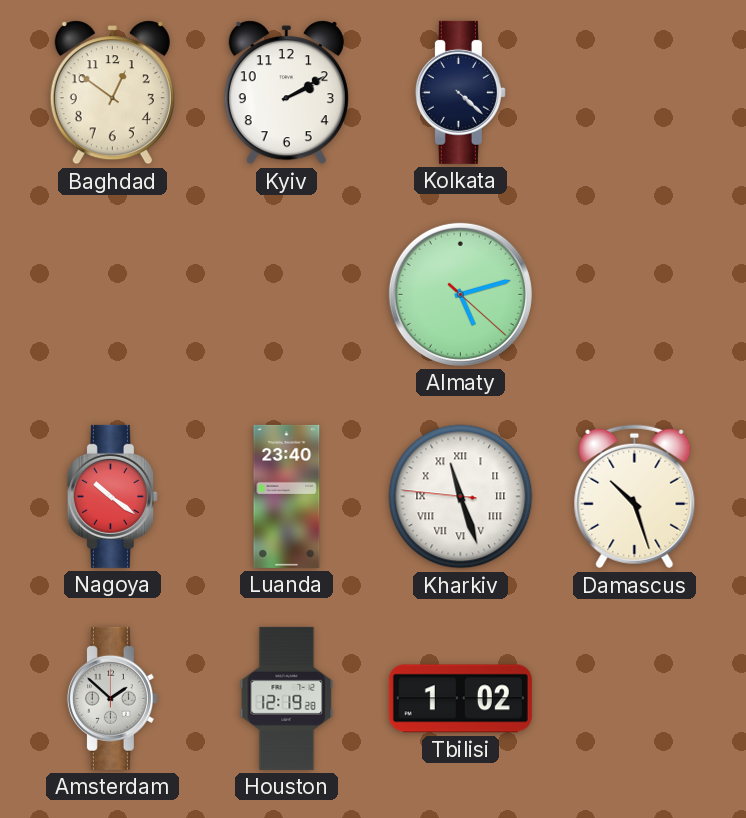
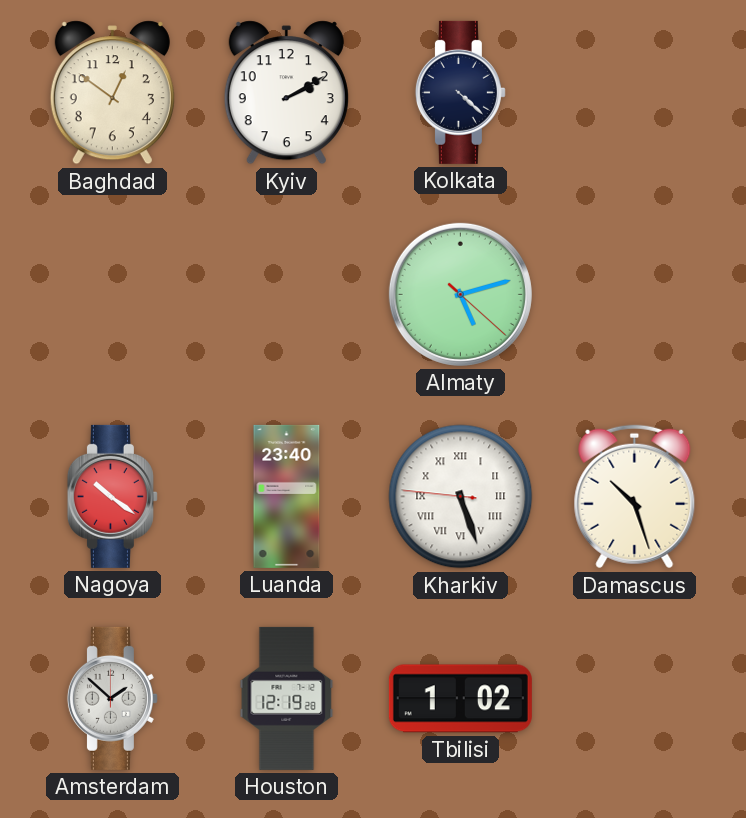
Kharkiv: 11:26 -> 5:26
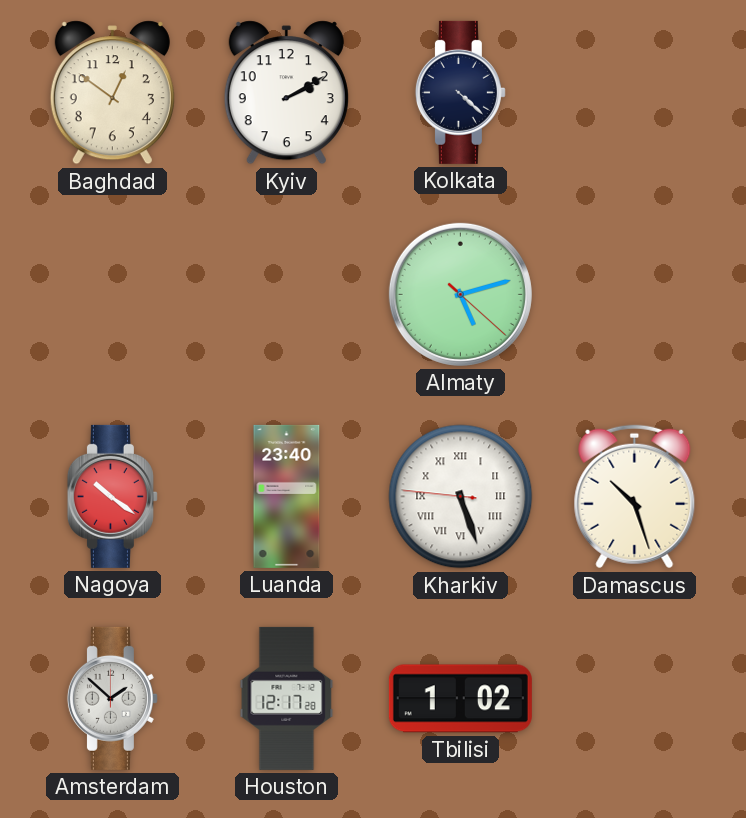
Houston: 12:19 -> 12:17
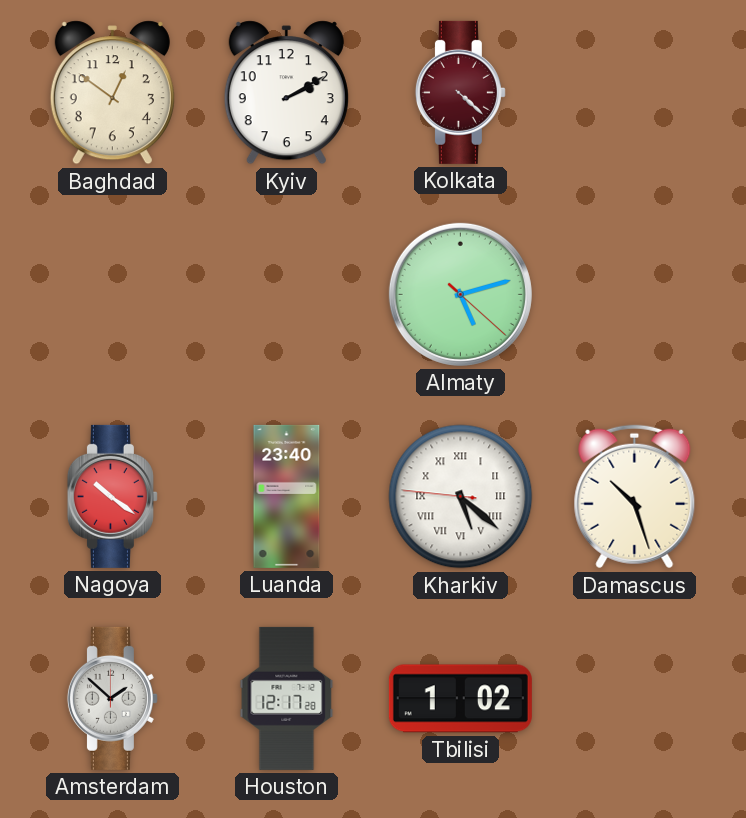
Kolkata dial: navy -> burgundy
Kharkiv: 5:26 -> 5:21
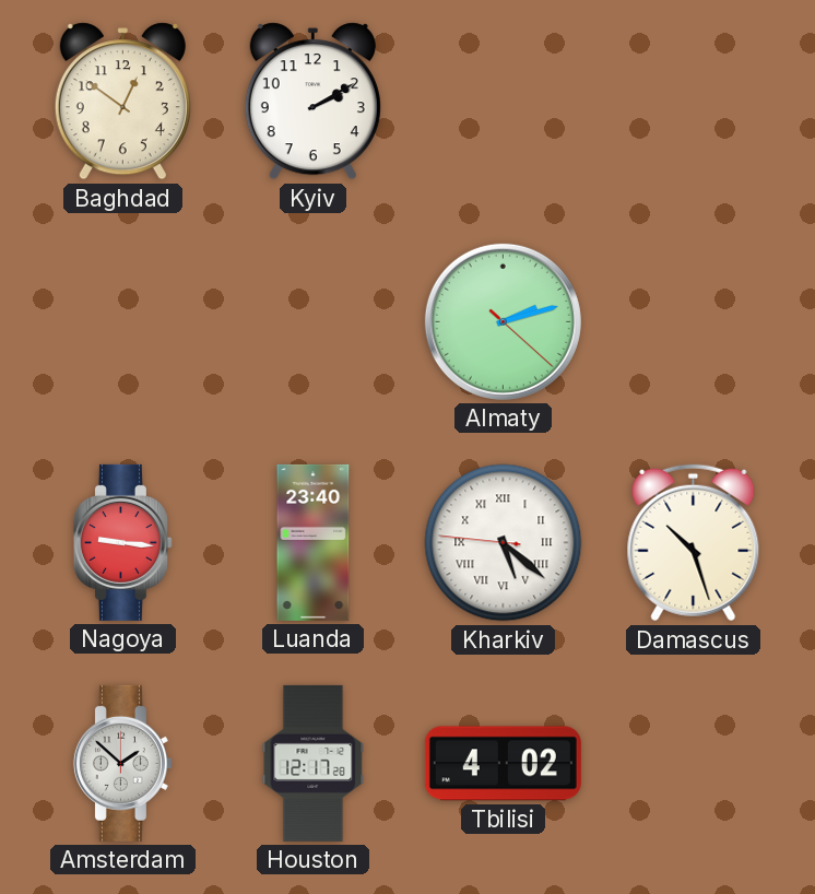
Kolkata: 4:22 -> none
Almaty: 5:12 -> 2:12
Nagoya: 10:21 -> 9:16
Tbilisi: 1:02 -> 4:02
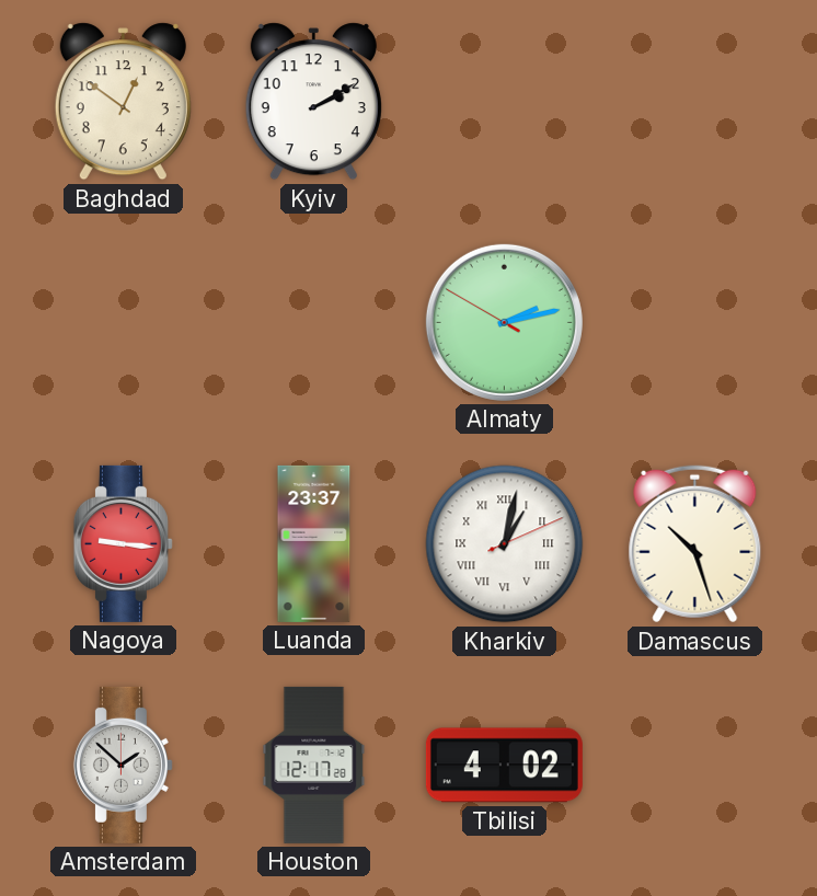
Almaty: 2:12:22 -> 2:12:50
Luanda: 23:40 -> 23:37
Kharkiv: 5:21 -> 1:02
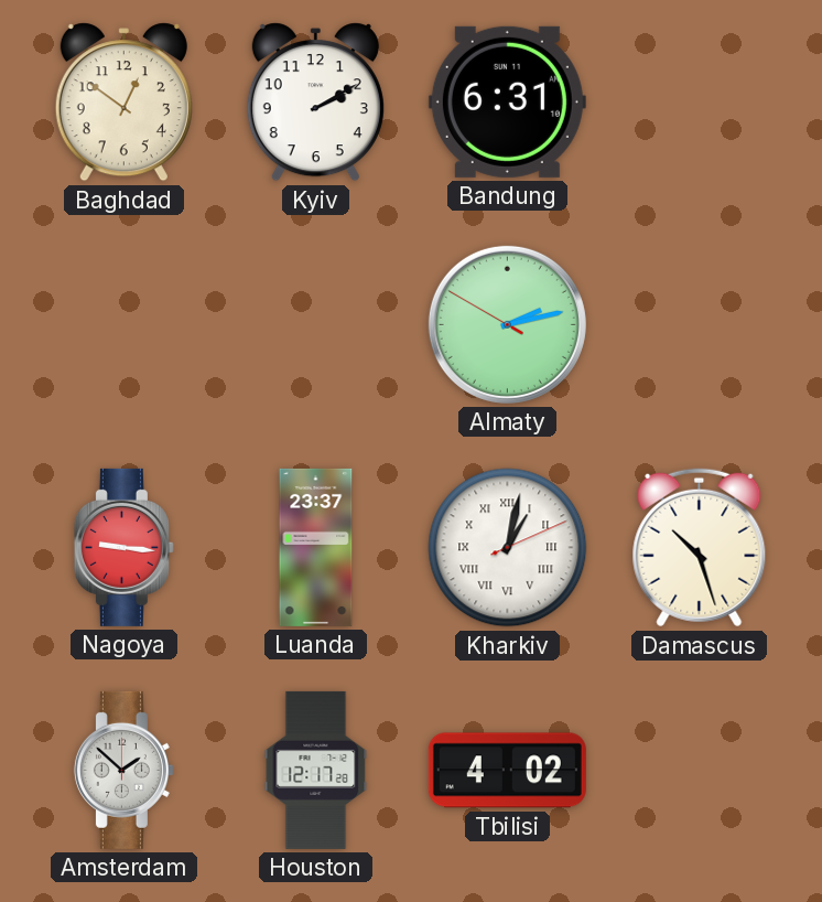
Bandung: none -> 6:31
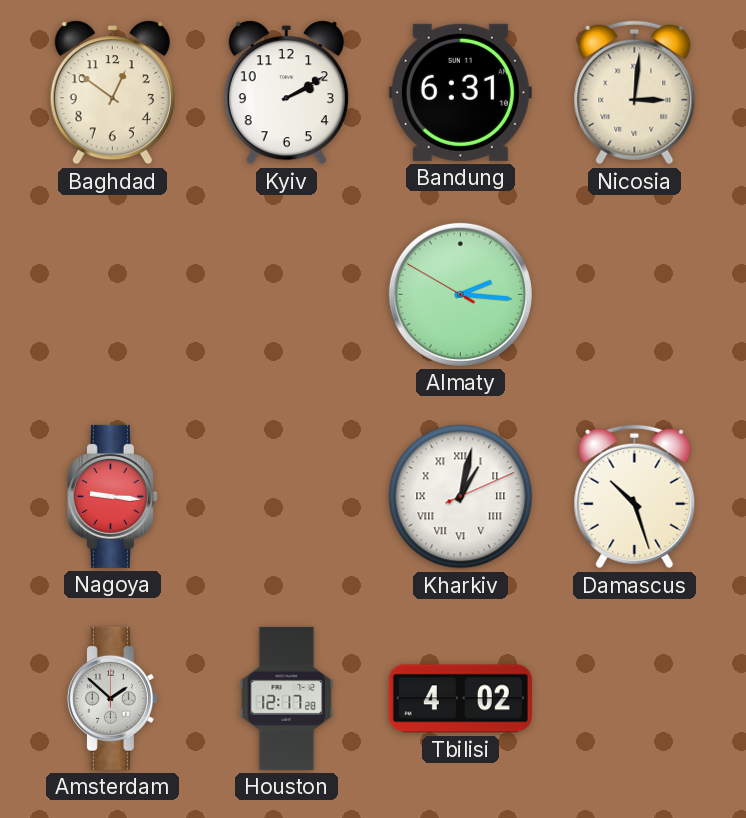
Nicosia: none -> 3:01
Almaty: 2:12 -> 2:15
Luanda: 23:37 -> none
